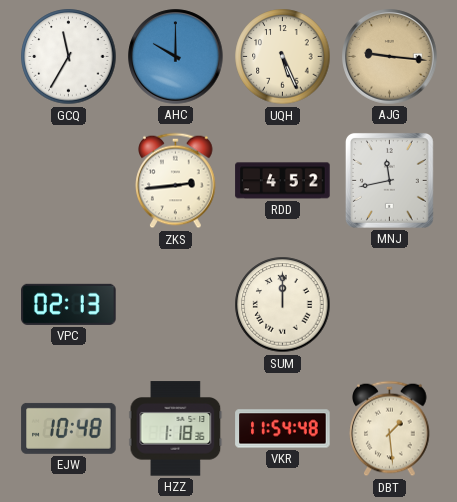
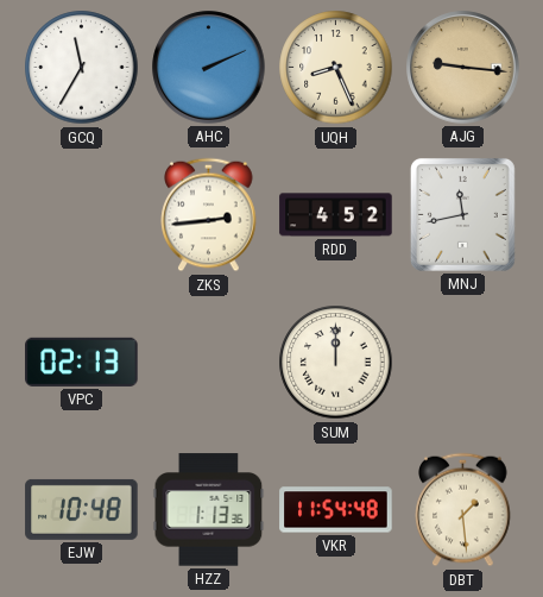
AHC: 10:00 -> 2:11
UQH: 5:26 -> 8:26
HZZ: 1:18 -> 1:13
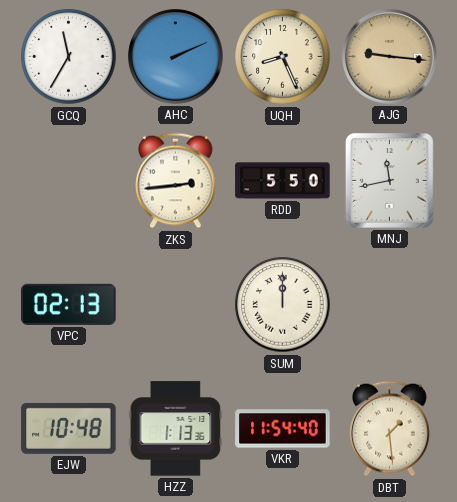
RDD: 4:52 -> 5:50
VKR: 11:54:48 -> 11:54:40
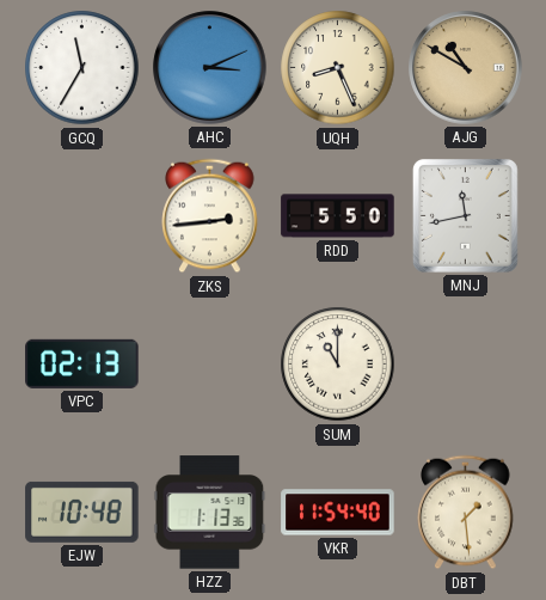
AHC: 2:11 -> 3:11
AJG: 9:16 -> 10:50
SUM: 12:00 -> 11:00
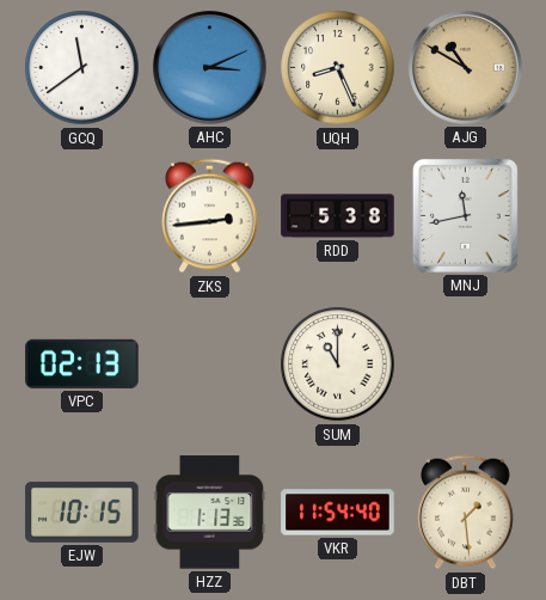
GCQ: 11:35 -> 11:39
RDD: 5:50 -> 5:38
EJW: 10:48 -> 10:15
